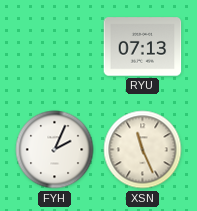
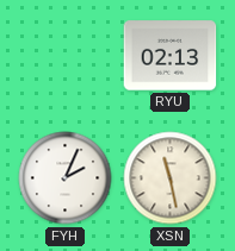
RYU: 07:13 -> 02:13
XSN: 11:26 -> 11:28
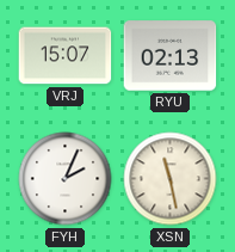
VRJ: none -> 15:07
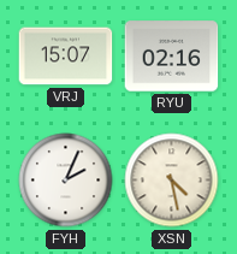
RYU: 02:13 -> 02:16
XSN: 11:28 -> 4:28
